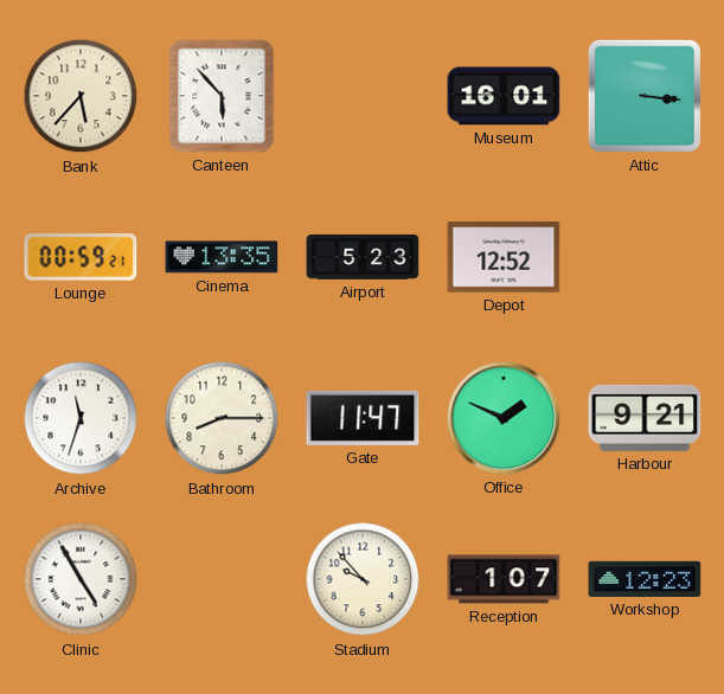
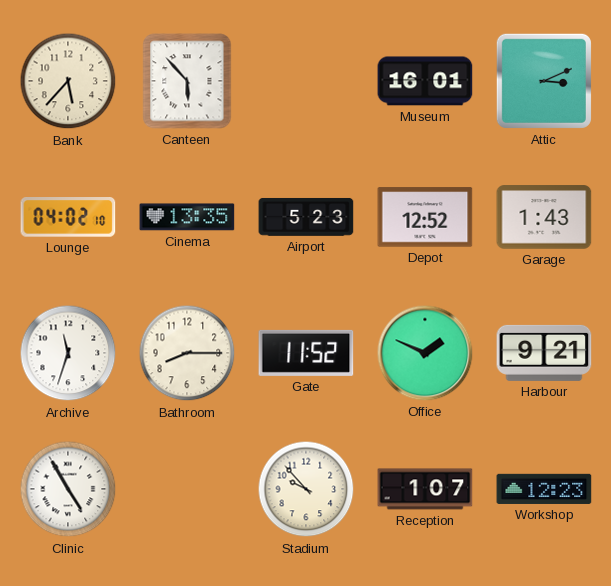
Attic: 3:16 -> 3:11
Lounge: 00:59 -> 04:02
Garage: none -> 1:43
Gate: 11:47 -> 11:52
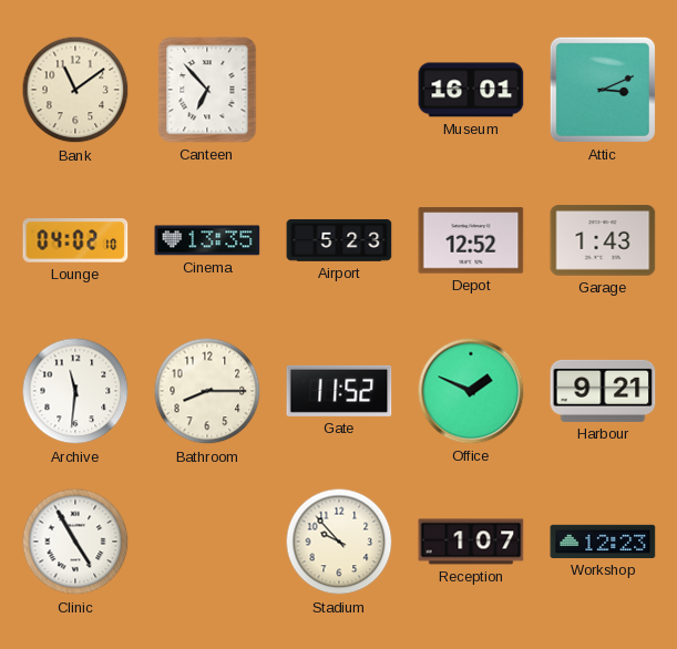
Bank: 5:37 -> 11:09
Canteen: 5:53 -> 6:53
Archive: 11:33 -> 11:31
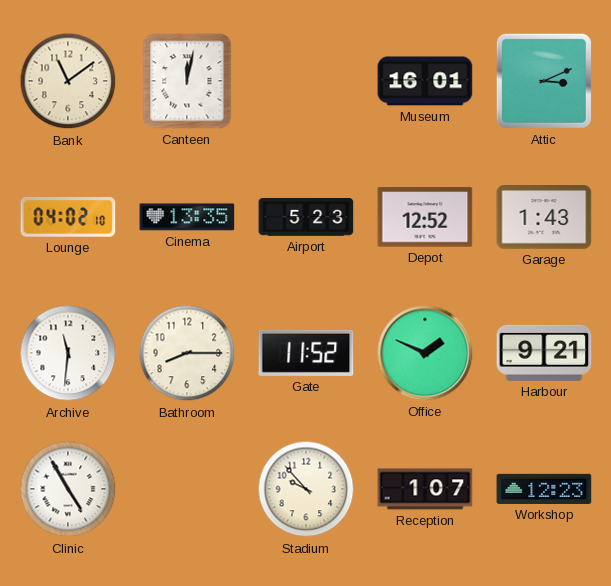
Canteen: 6:53 -> 12:02
